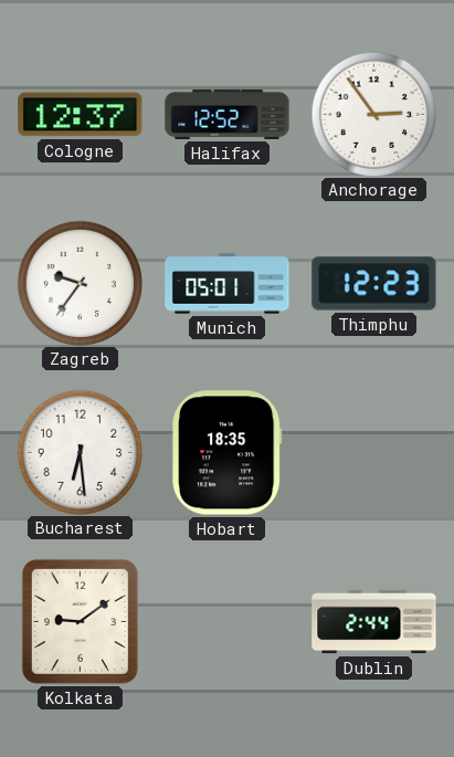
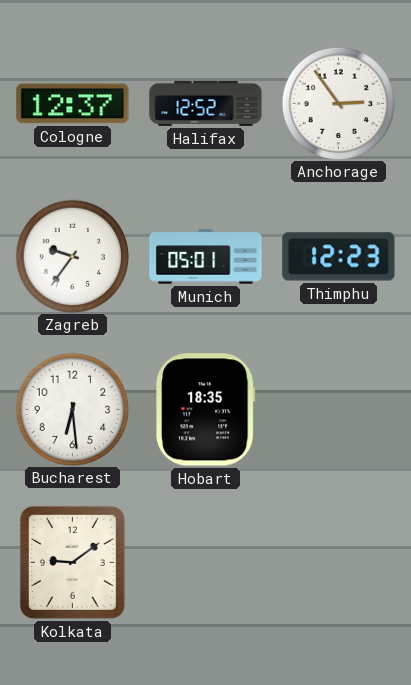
Dublin: 2:44 -> none
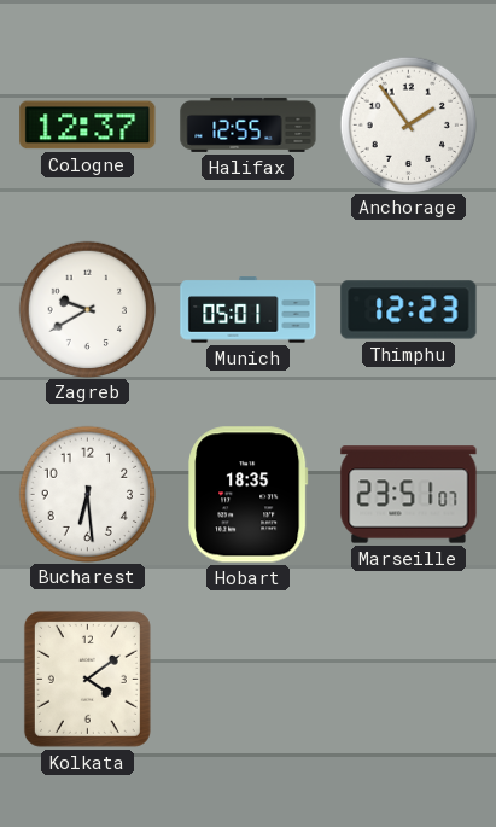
Halifax: 12:52 -> 12:55
Anchorage: 2:54 -> 1:54
Zagreb: 9:36 -> 9:40
Marseille: none -> 23:51
Kolkata: 9:09 -> 4:09
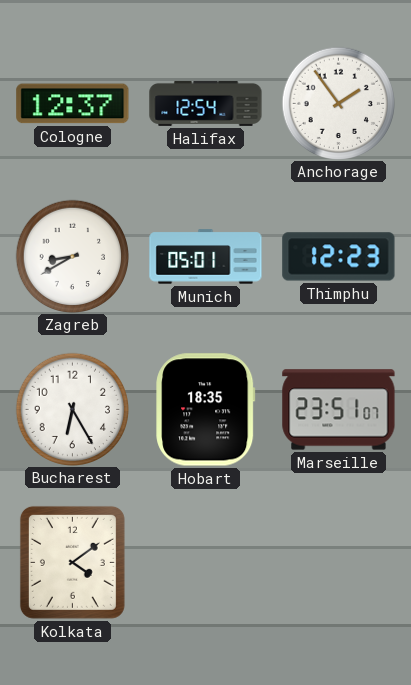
Halifax: 12:55 -> 12:54
Zagreb: 9:40 -> 8:40
Bucharest: 6:29 -> 6:25
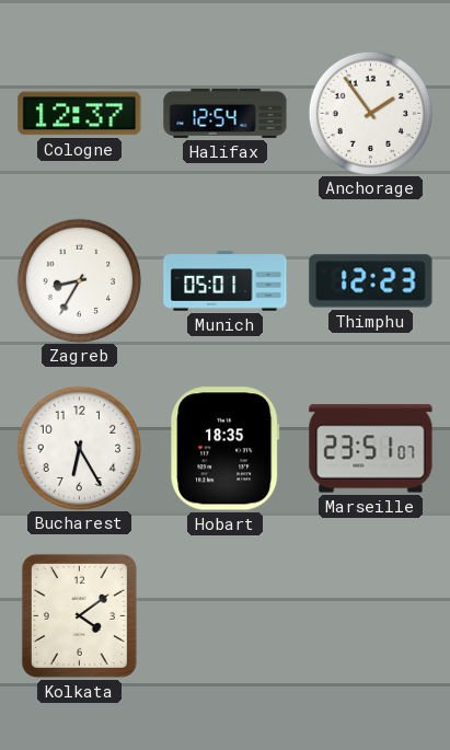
Zagreb: 8:40 -> 8:35
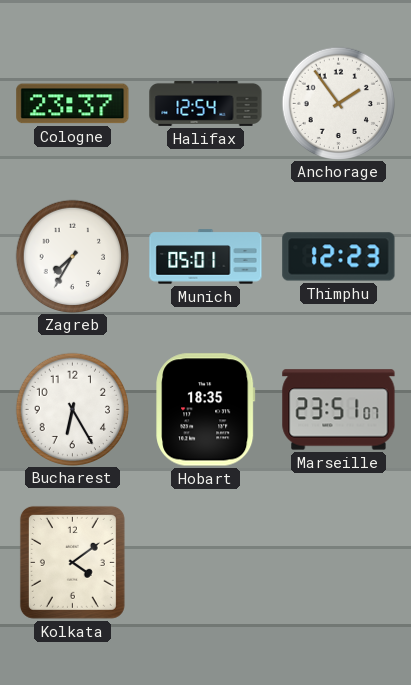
Cologne: 12:37 -> 23:37
Zagreb: 8:35 -> 7:35
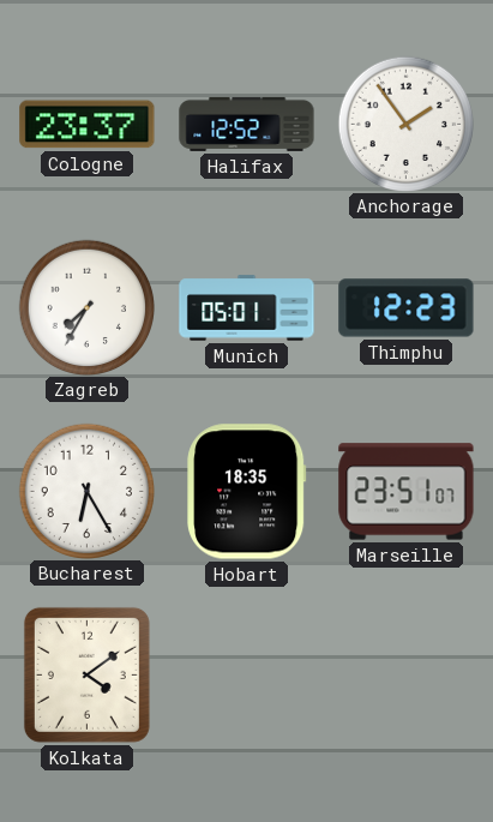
Halifax: 12:54 -> 12:52
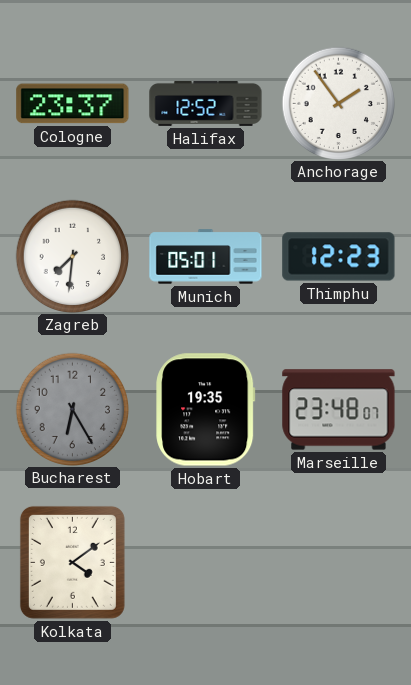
Zagreb: 7:35 -> 7:31
Bucharest dial: white -> grey
Hobart: 18:35 -> 19:35
Marseille: 23:51 -> 23:48
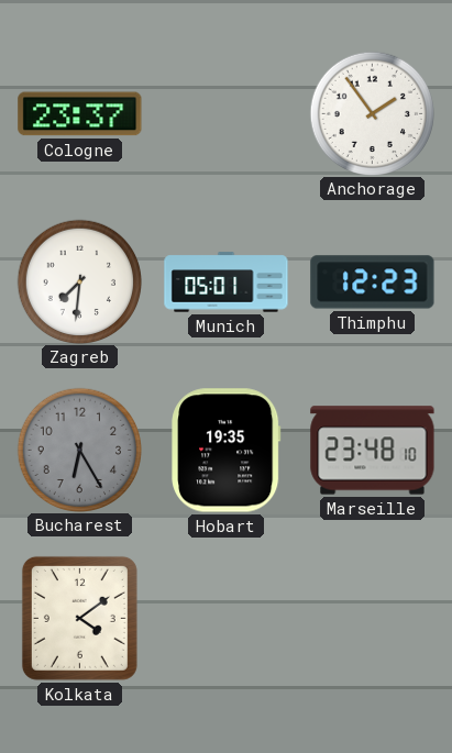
Halifax: 12:52 -> none
Marseille: 23:48:07 -> 23:48:10
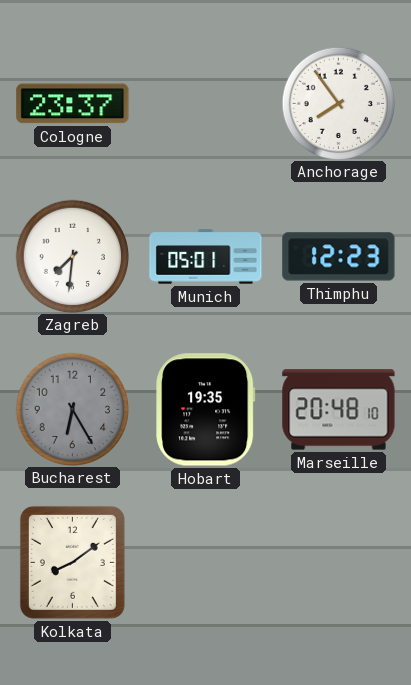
Anchorage: 1:54 -> 7:54
Marseille: 23:48 -> 20:48
Kolkata: 4:09 -> 8:09
